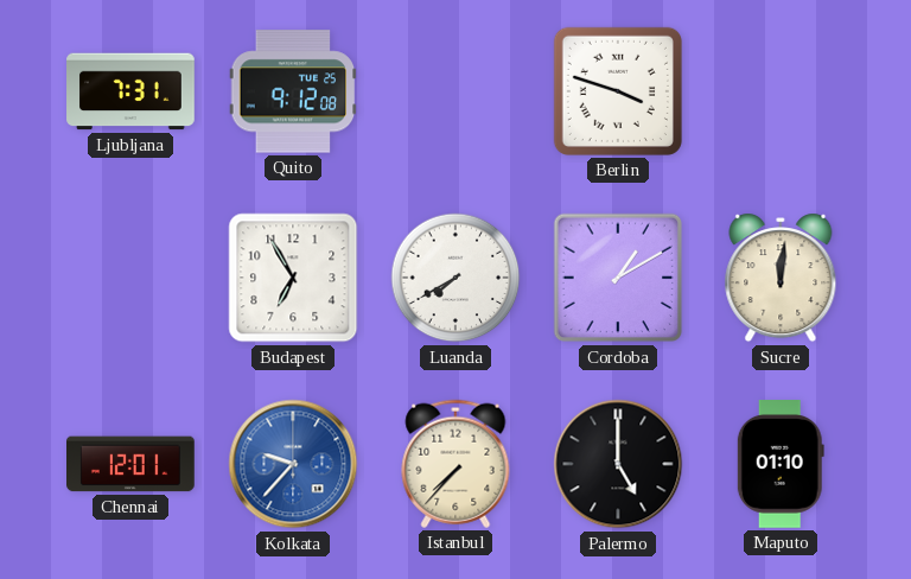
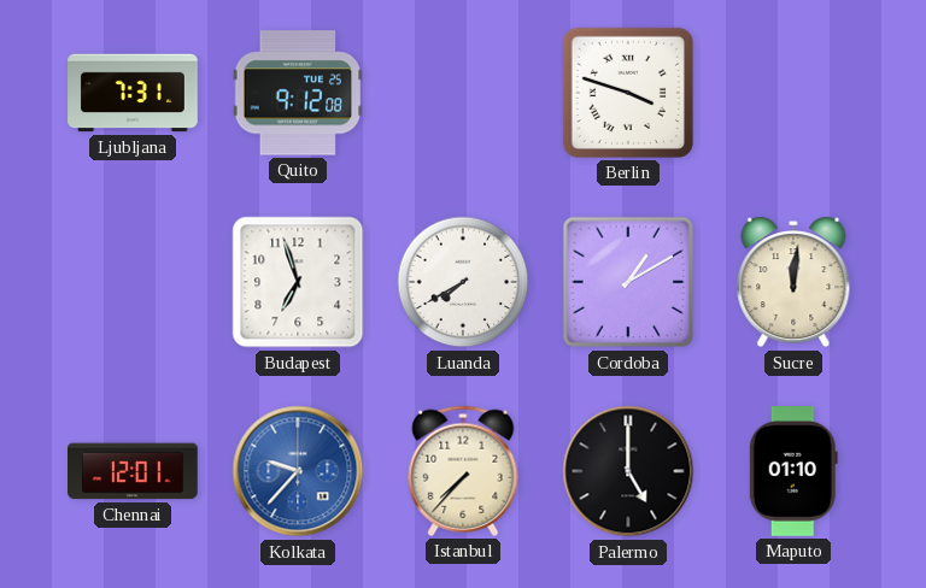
Budapest: 6:55 -> 6:57
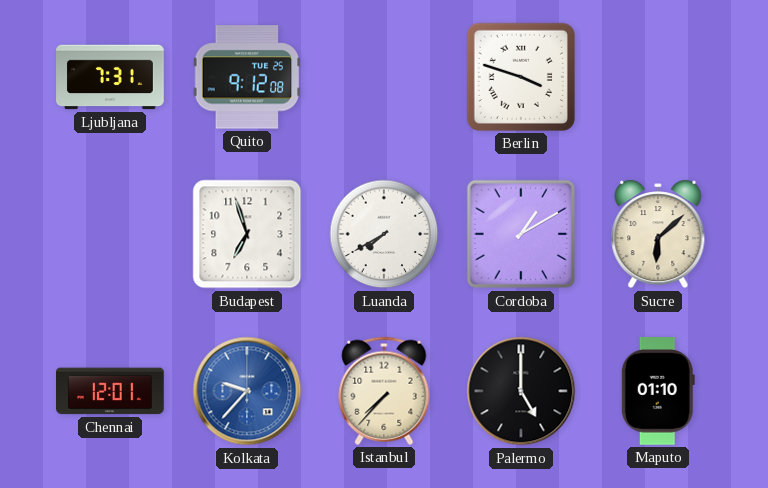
Sucre: 12:01 -> 6:08
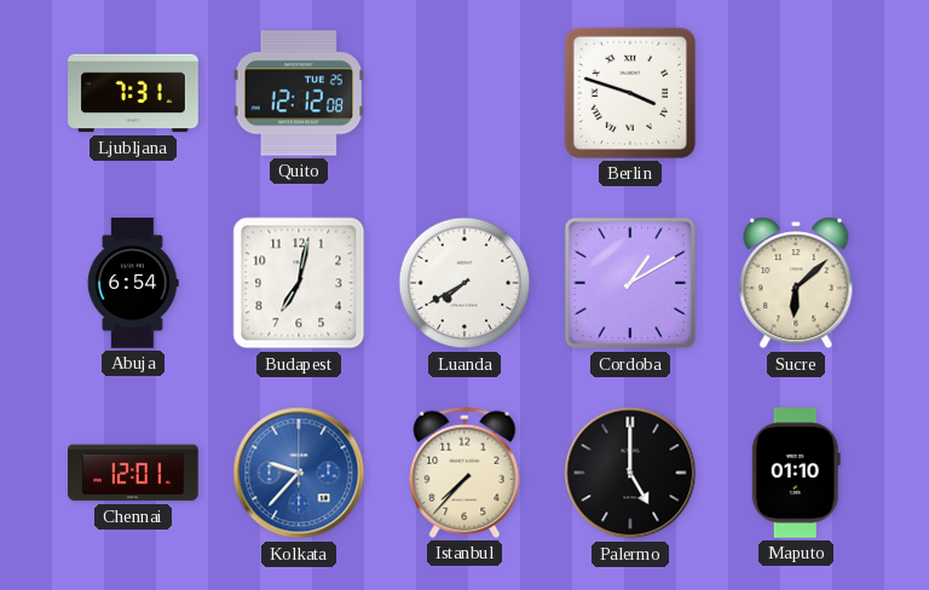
Quito: 9:12 -> 12:12
Abuja: none -> 6:54
Budapest: 6:57 -> 7:02
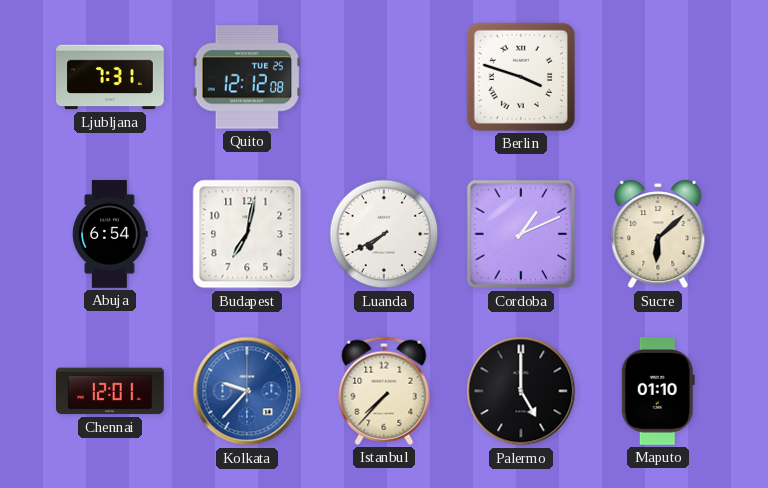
Cordoba: 1:10 -> 1:11
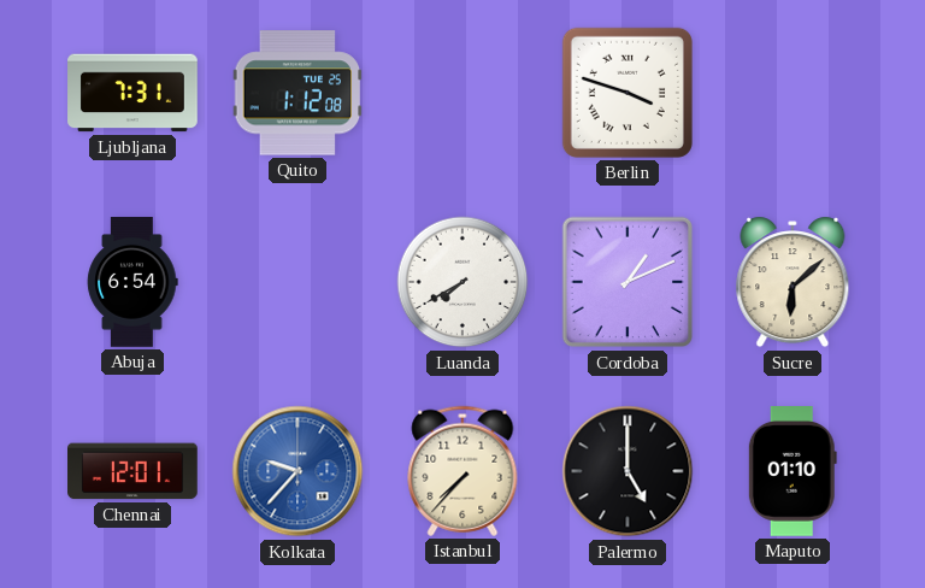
Quito: 12:12 -> 1:12
Budapest: 7:02 -> none
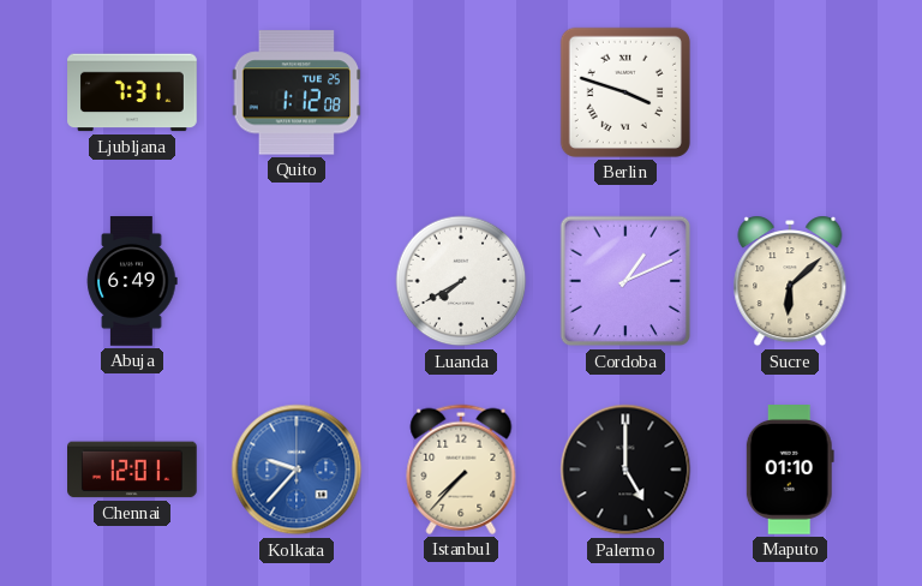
Abuja: 6:54 -> 6:49
